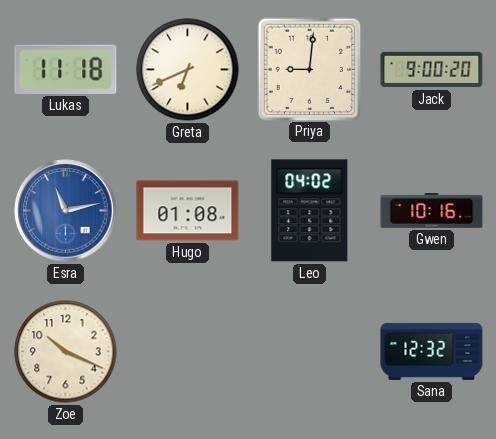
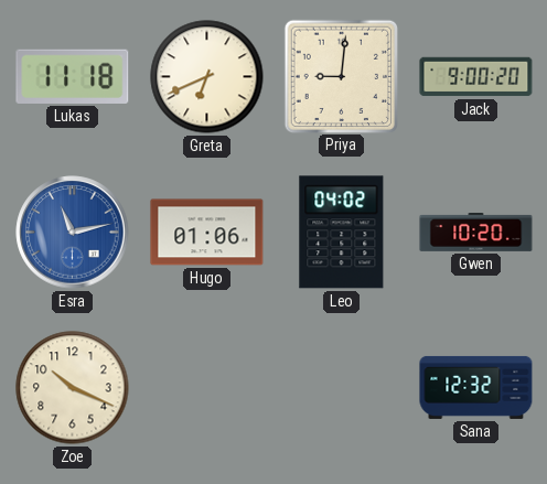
Hugo: 01:08 -> 01:06
Gwen: 10:16 -> 10:20
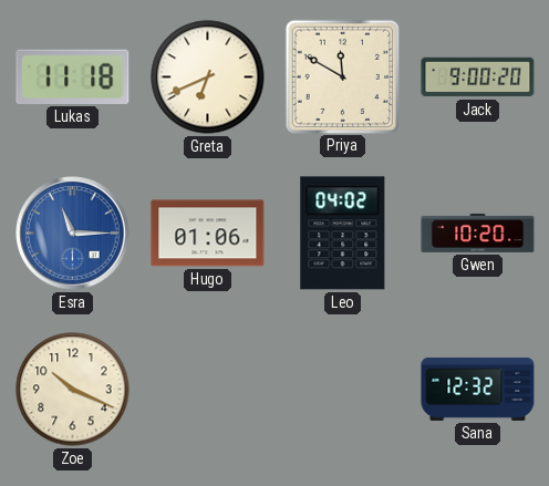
Priya: 9:01 -> 11:50
Esra: 11:13 -> 11:15
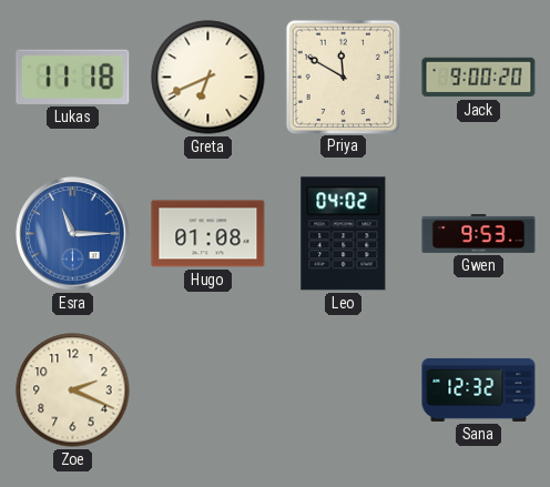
Hugo: 01:06 -> 01:08
Gwen: 10:20 -> 9:53
Zoe: 10:19 -> 2:19
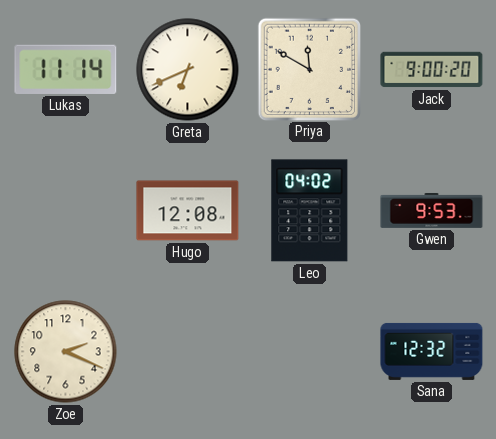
Lukas: 11:18 -> 11:14
Esra: 11:15 -> none
Hugo: 01:08 -> 12:08
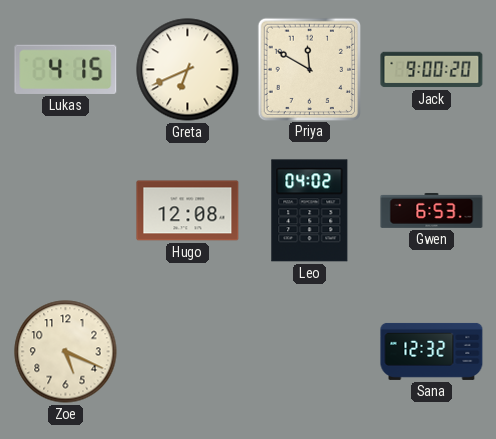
Lukas: 11:14 -> 4:15
Gwen: 9:53 -> 6:53
Zoe: 2:19 -> 5:19
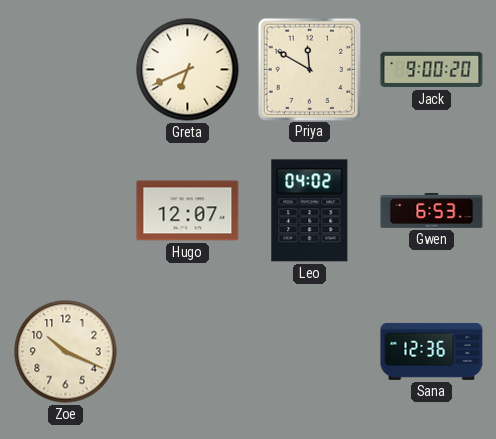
Lukas: 4:15 -> none
Hugo: 12:08 -> 12:07
Zoe: 5:19 -> 10:19
Sana: 12:32 -> 12:36
